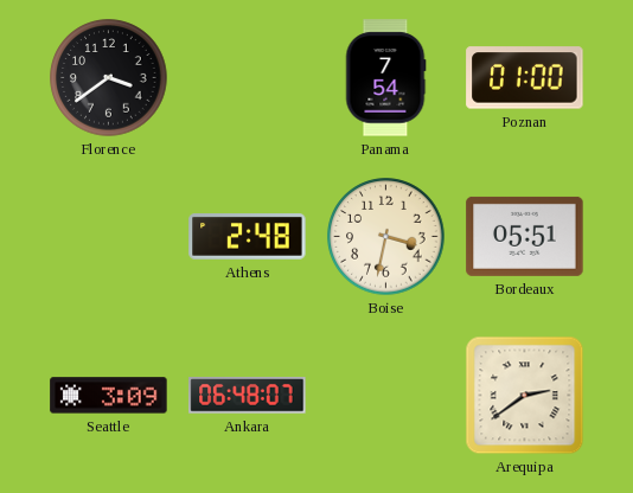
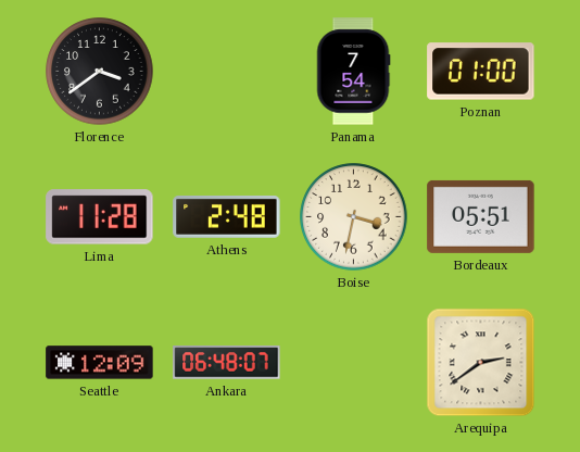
Lima: none -> 11:28
Seattle: 3:09 -> 12:09
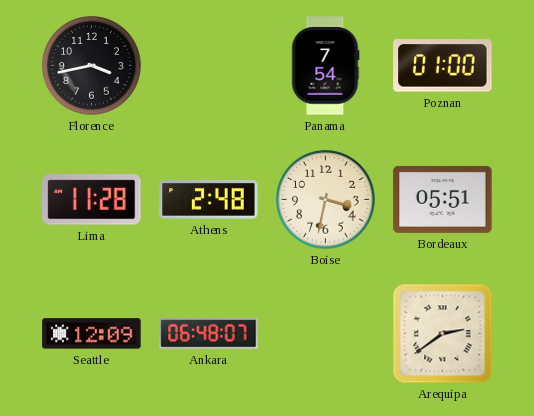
Florence: 3:39 -> 3:43
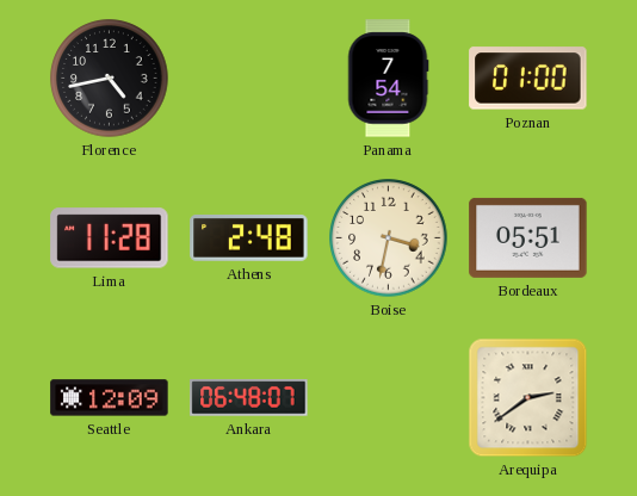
Florence: 3:43 -> 4:43
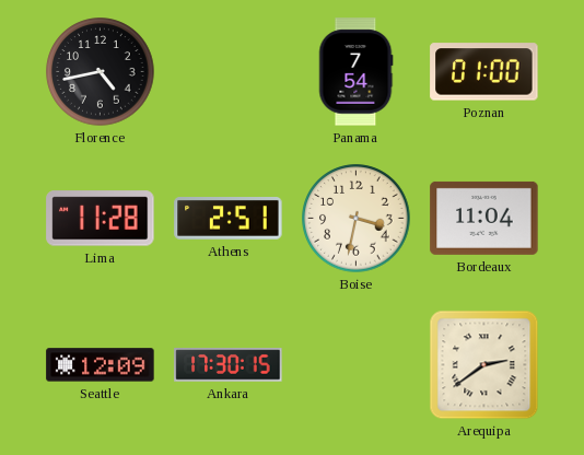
Athens: 2:48 -> 2:51
Bordeaux: 05:51 -> 11:04
Ankara: 06:48 -> 17:30
